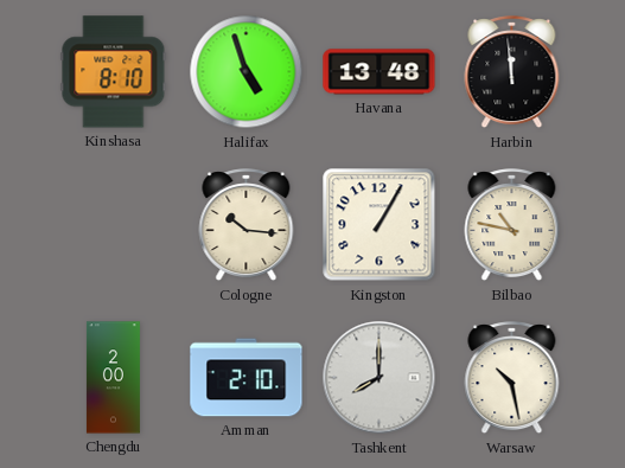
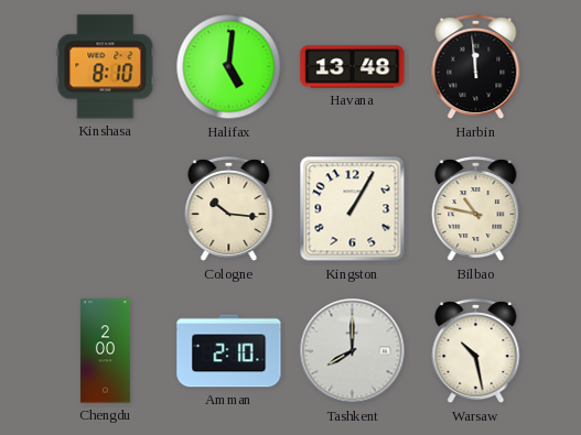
Halifax: 4:57 -> 5:01
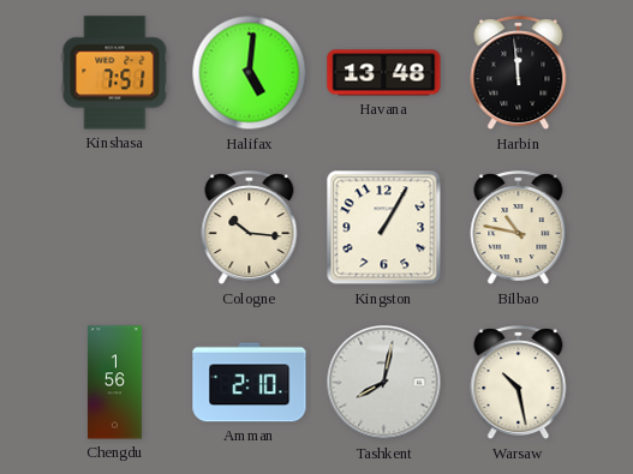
Kinshasa: 8:10 -> 7:51
Chengdu: 2:00 -> 1:56
Tashkent: 8:00 -> 8:02
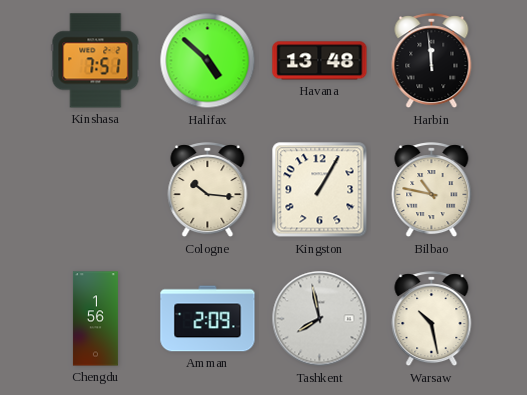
Halifax: 5:01 -> 4:52
Amman: 2:10 -> 2:09
Tashkent: 8:02 -> 7:58
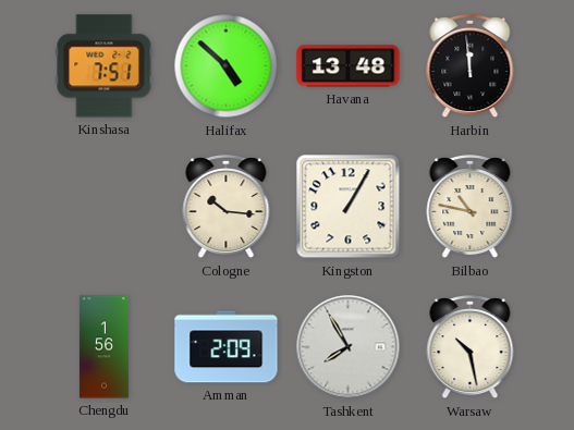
Tashkent: 7:58 -> 7:55
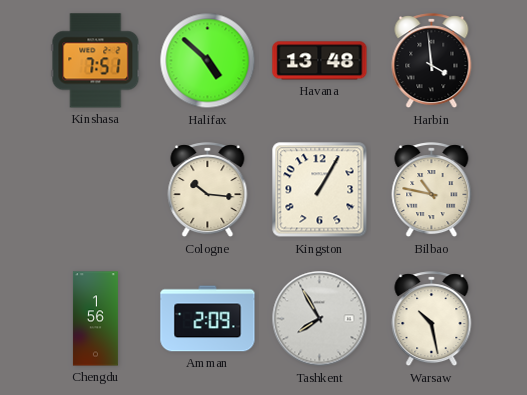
Harbin: 11:59 -> 3:59
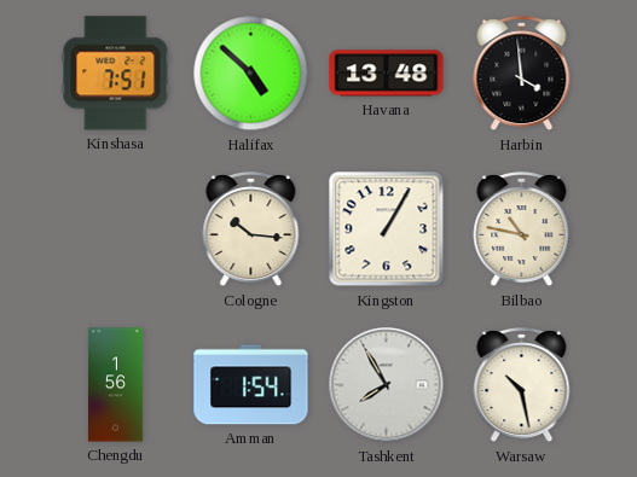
Amman: 2:09 -> 1:54
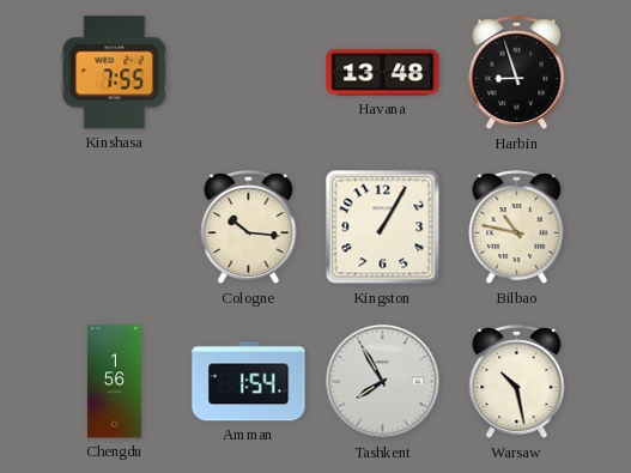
Kinshasa: 7:51 -> 7:55
Halifax: 4:52 -> none
Harbin: 3:59 -> 8:57
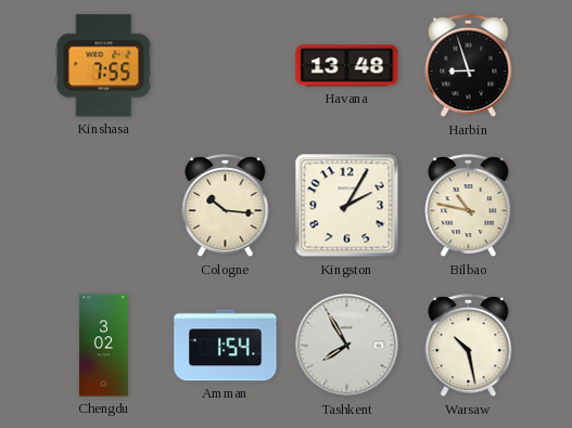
Kingston: 1:05 -> 2:05
Chengdu: 1:56 -> 3:02
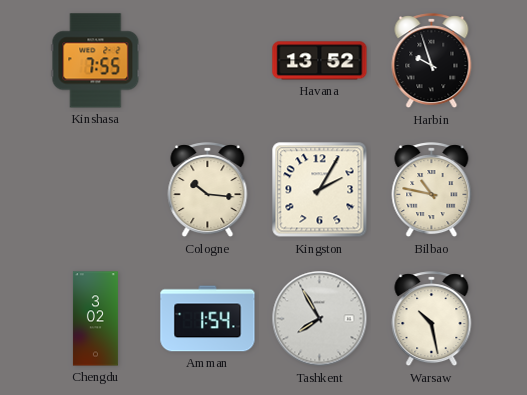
Havana: 13:48 -> 13:52
Harbin: 8:57 -> 9:57
